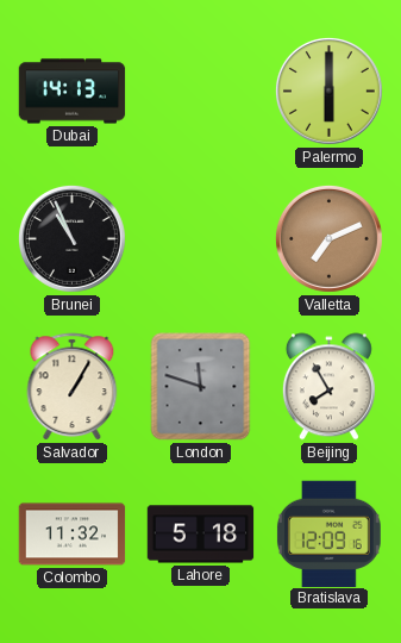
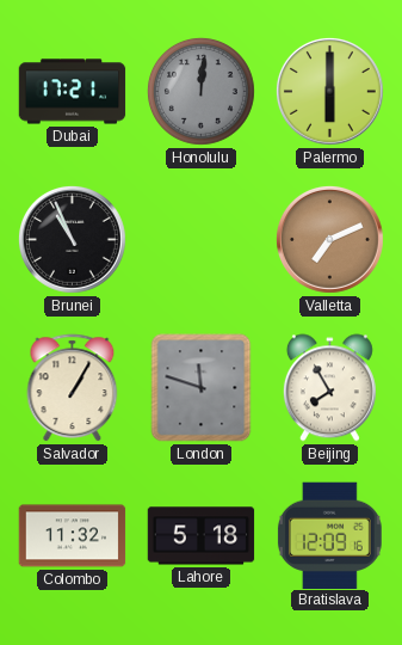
Dubai: 14:13 -> 17:21
Honolulu: none -> 12:01
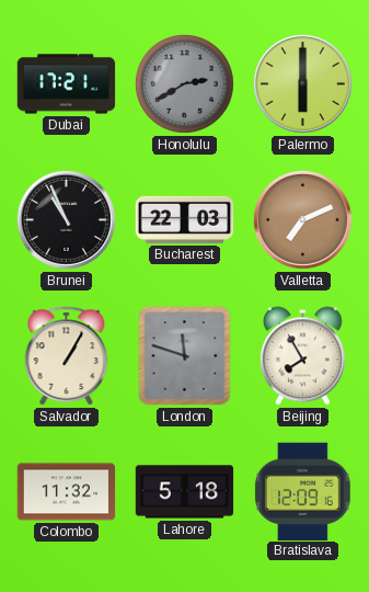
Honolulu: 12:01 -> 2:40
Bucharest: none -> 22:03
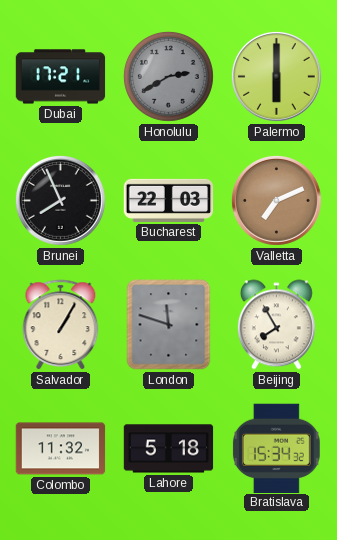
Brunei: 10:56 -> 7:56
Bratislava: 12:09 -> 15:34
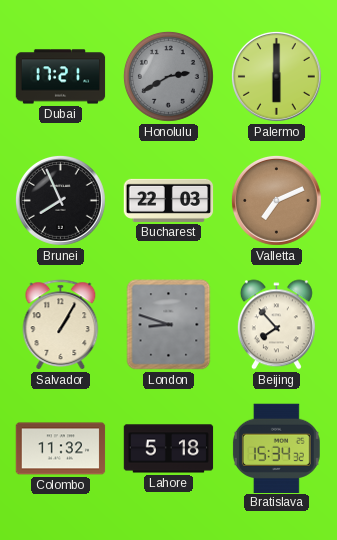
London: 11:48 -> 8:48
Beijing: 7:55 -> 7:53
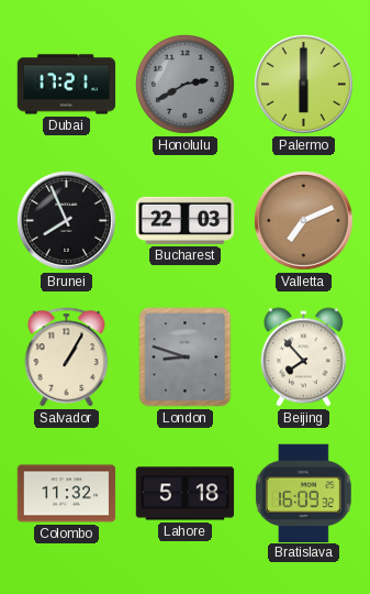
Bratislava: 15:34 -> 16:09
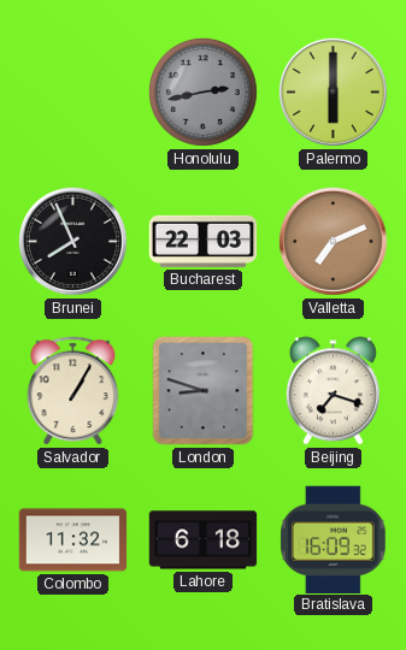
Dubai: 17:21 -> none
Honolulu: 2:40 -> 2:43
Beijing: 7:53 -> 7:18
Lahore: 5:18 -> 6:18
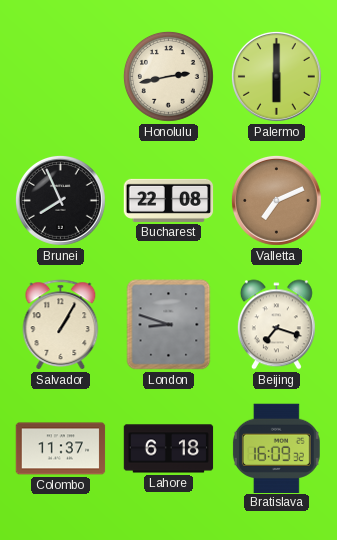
Honolulu dial: grey -> cream
Bucharest: 22:03 -> 22:08
Colombo: 11:32 -> 11:37
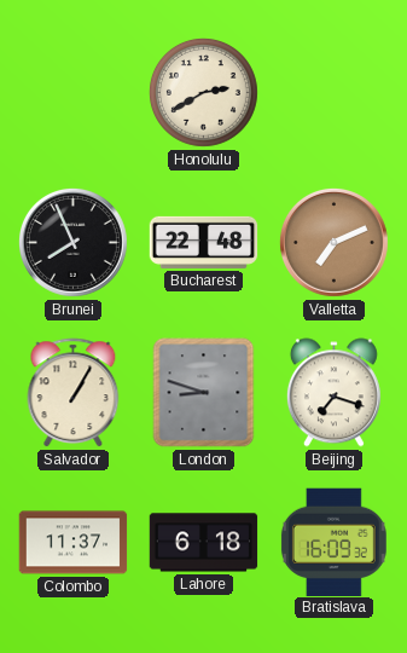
Honolulu: 2:43 -> 2:40
Palermo: 6:00 -> none
Bucharest: 22:08 -> 22:48
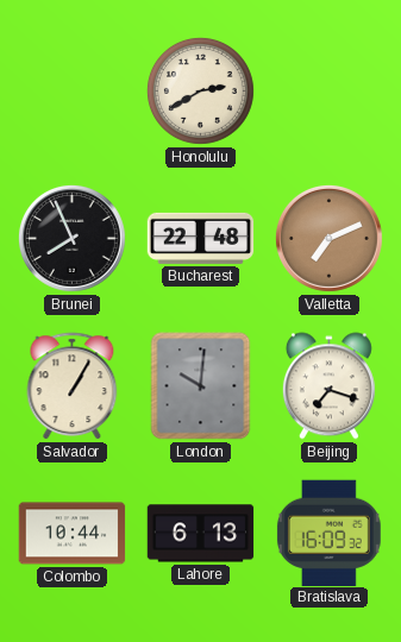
London: 8:48 -> 10:01
Colombo: 11:37 -> 10:44
Lahore: 6:18 -> 6:13
